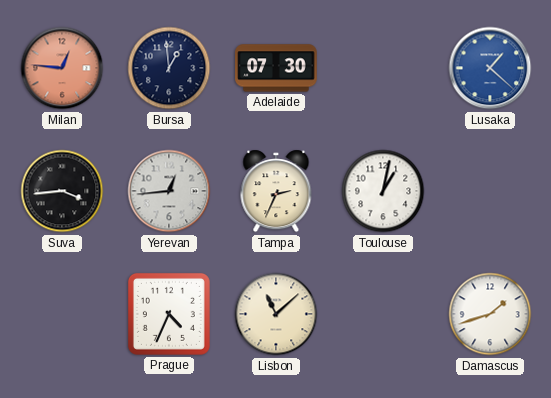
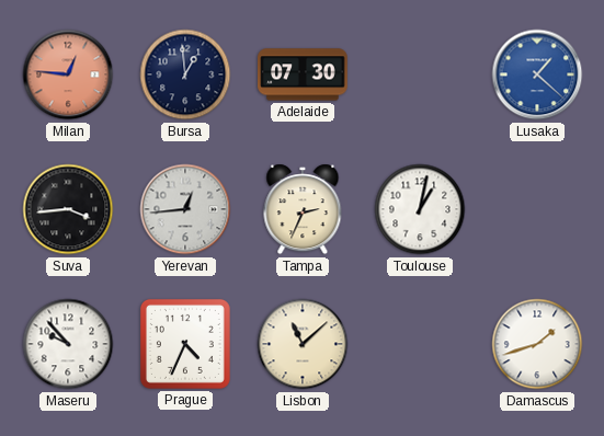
Maseru: none -> 9:53
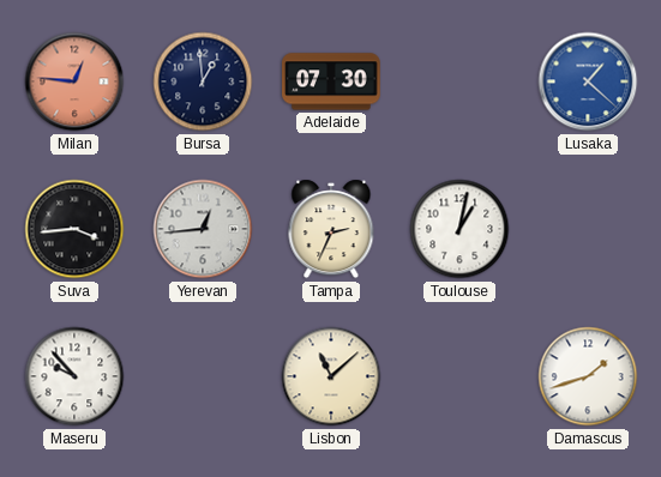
Prague: 4:34 -> none
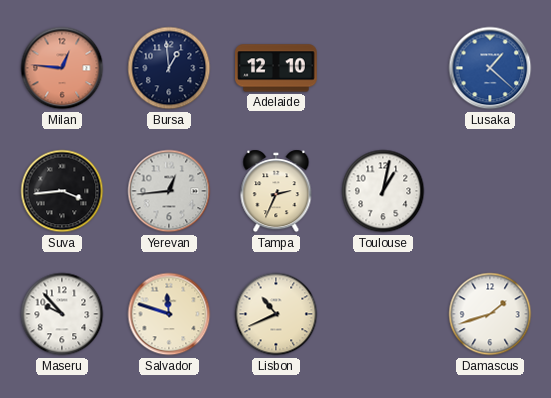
Adelaide: 07:30 -> 12:10
Salvador: none -> 11:48
Lisbon: 11:08 -> 10:41
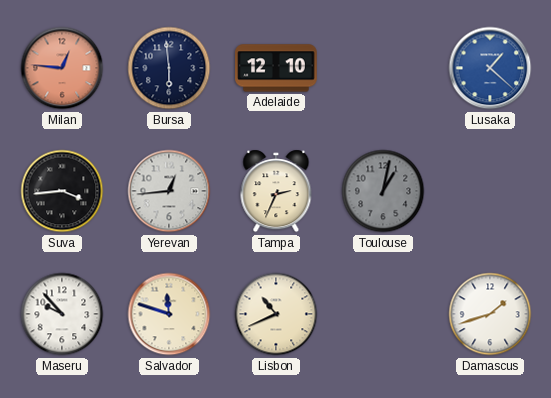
Bursa: 12:59 -> 5:59
Toulouse dial: white -> grey
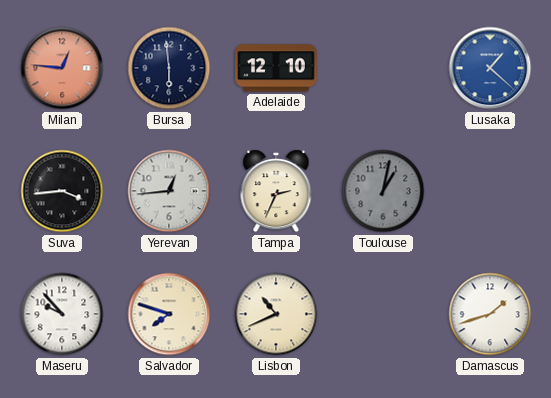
Salvador: 11:48 -> 7:48
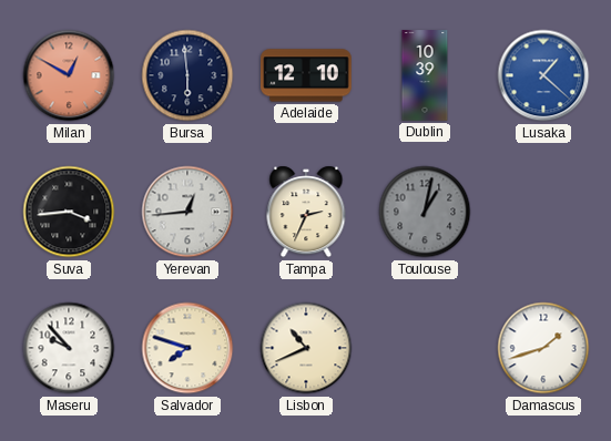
Milan: 12:46 -> 12:50
Dublin: none -> 10:39
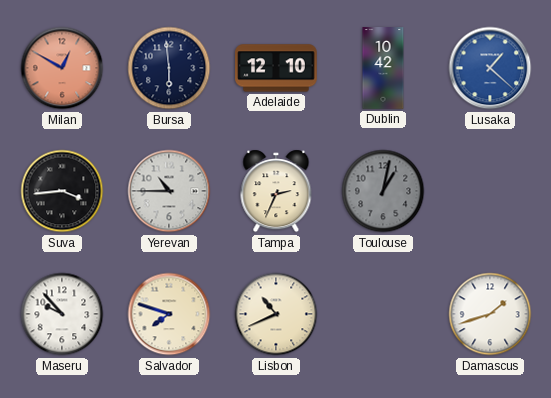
Dublin: 10:39 -> 10:42
Yerevan: 12:44 -> 10:45
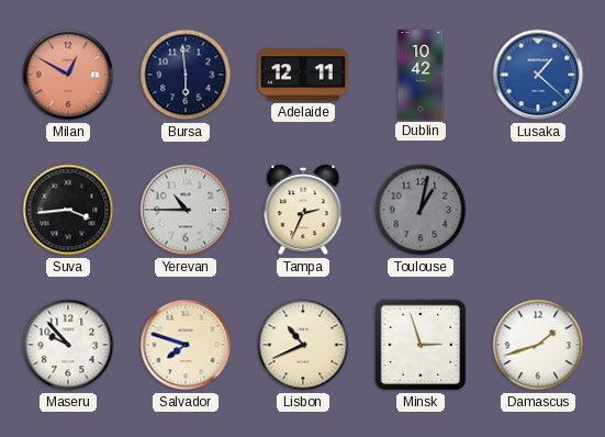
Adelaide: 12:10 -> 12:11
Minsk: none -> 2:57
